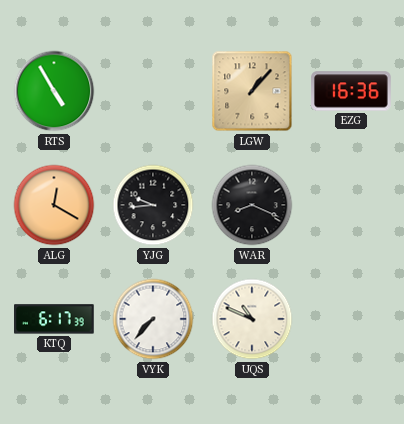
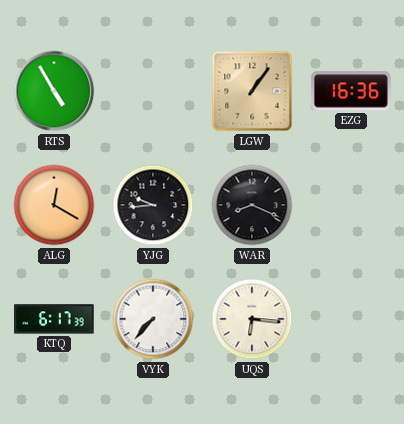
LGW: 1:07 -> 1:06
UQS: 10:49 -> 6:16
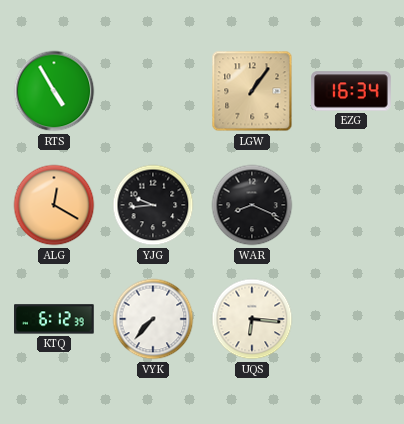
EZG: 16:36 -> 16:34
KTQ: 6:17 -> 6:12
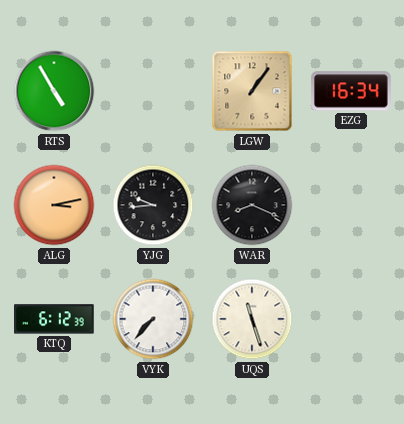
ALG: 12:20 -> 3:13
UQS: 6:16 -> 11:27
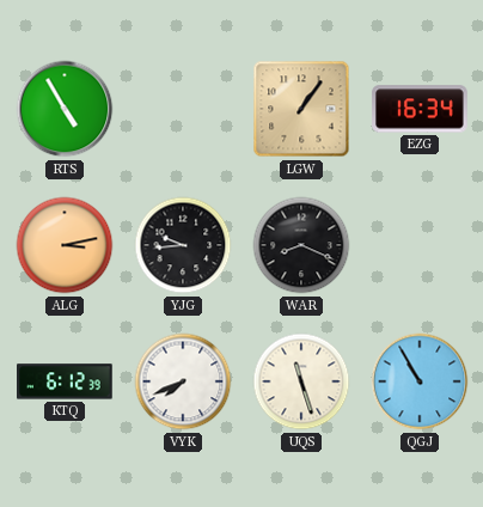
VYK: 7:37 -> 7:41
QGJ: none -> 10:55
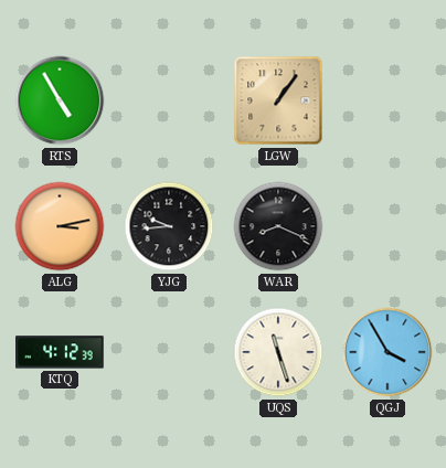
EZG: 16:34 -> none
KTQ: 6:12 -> 4:12
VYK: 7:41 -> none
QGJ: 10:55 -> 3:55
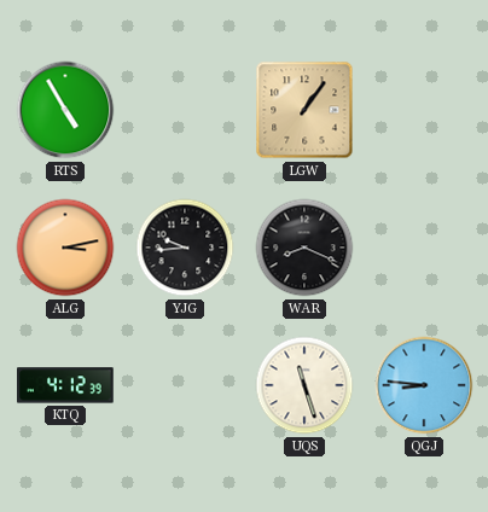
QGJ: 3:55 -> 8:46
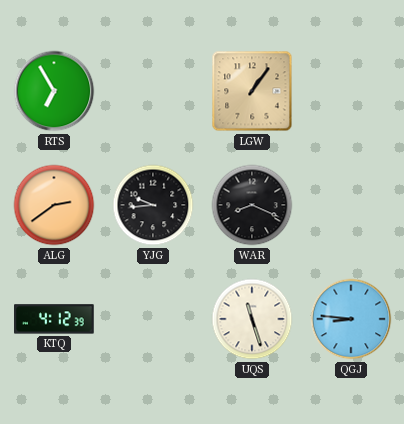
RTS: 4:55 -> 6:55
ALG: 3:13 -> 2:39
